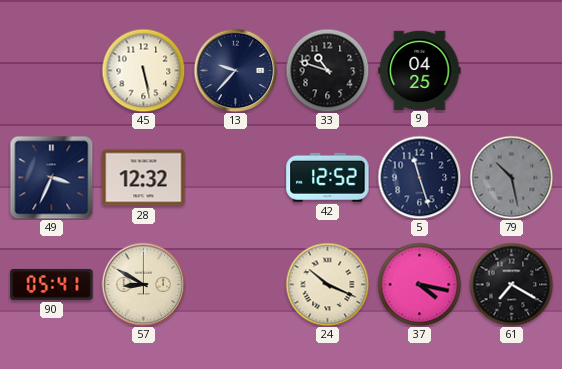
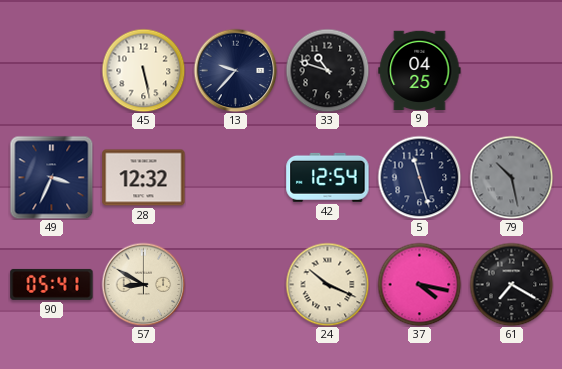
42: 12:52 -> 12:54
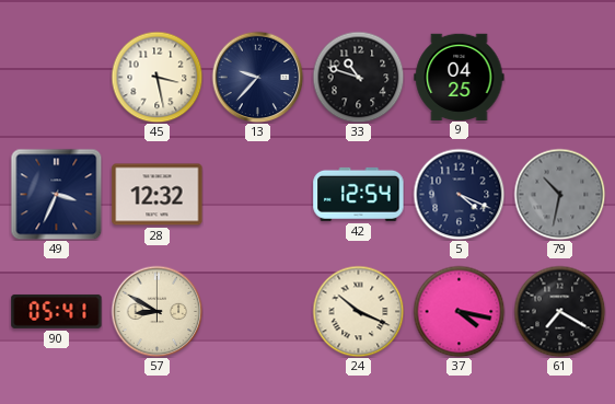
45: 5:28 -> 3:28
5: 11:27 -> 4:19
79: 10:28 -> 10:32
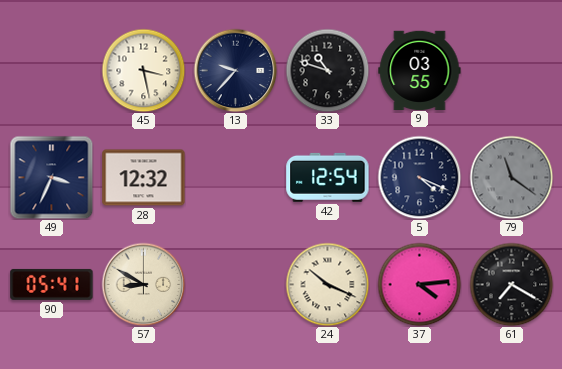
9: 04:25 -> 03:55
79: 10:32 -> 11:21
37: 4:17 -> 4:14
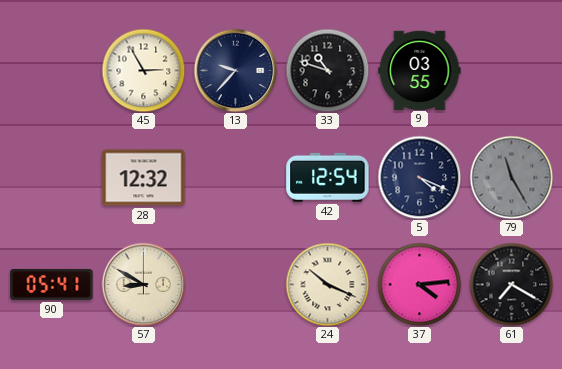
45: 3:28 -> 2:55
49: 3:34 -> none
79: 11:21 -> 11:25
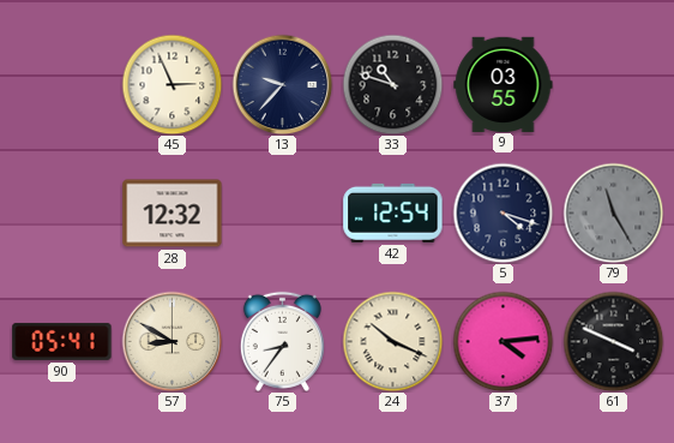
45: 2:55 -> 2:56
5: 4:19 -> 4:18
75: none -> 8:36
61: 7:20 -> 3:49
